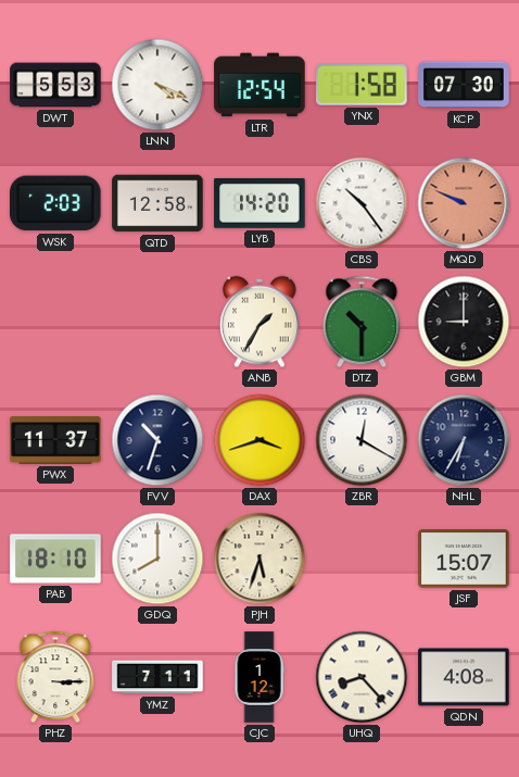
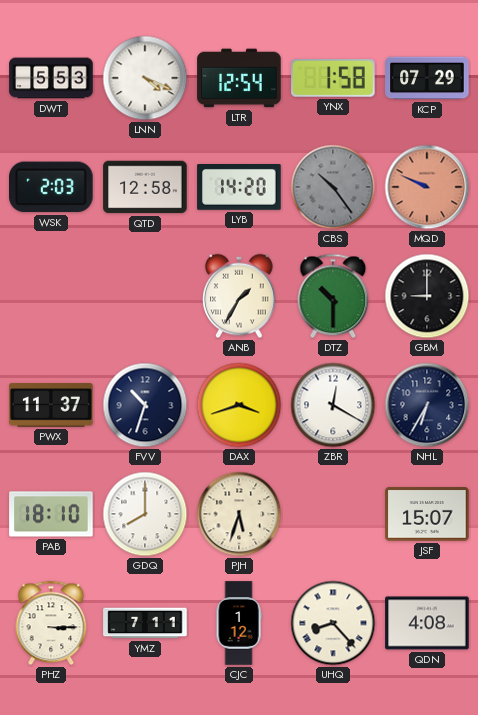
KCP: 07:30 -> 07:29
CBS dial: white -> grey
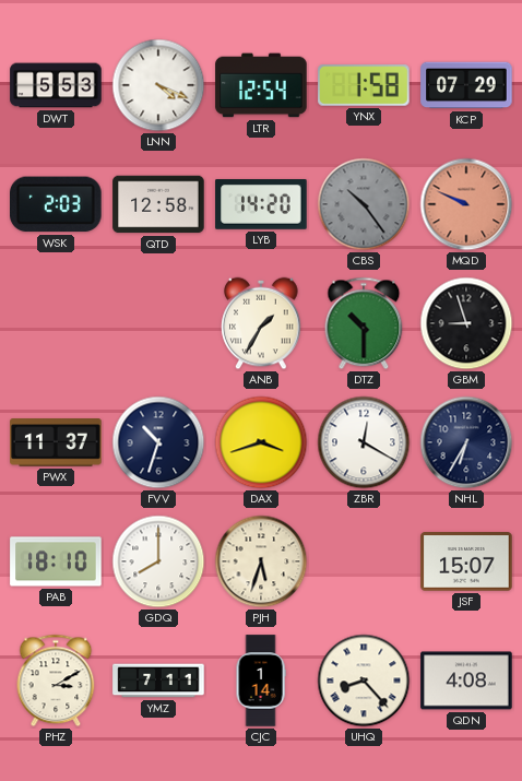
GBM: 9:00 -> 8:57
PHZ: 3:15 -> 3:10
CJC: 1:12 -> 1:14
